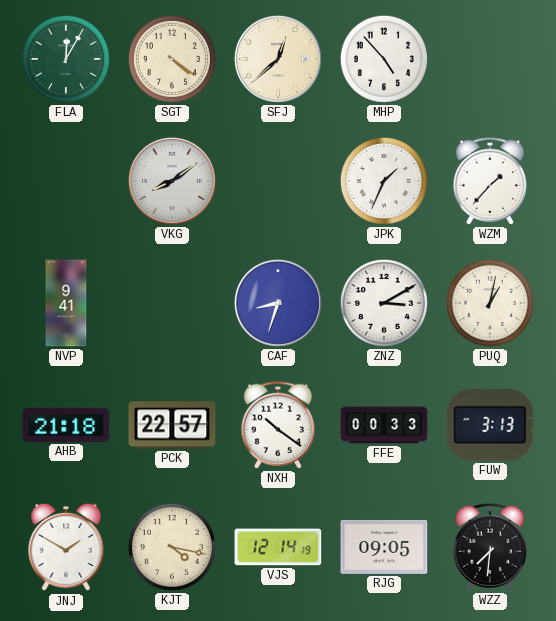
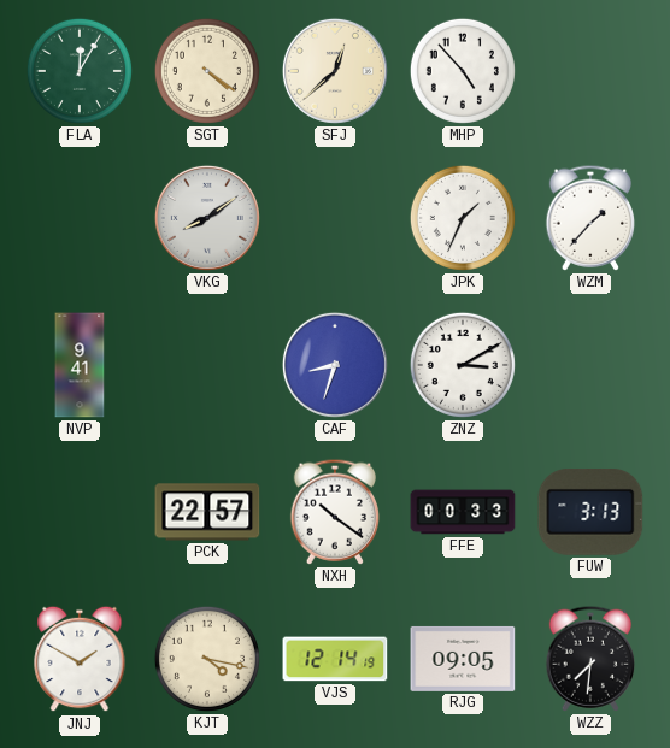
PUQ: 1:02 -> none
AHB: 21:18 -> none
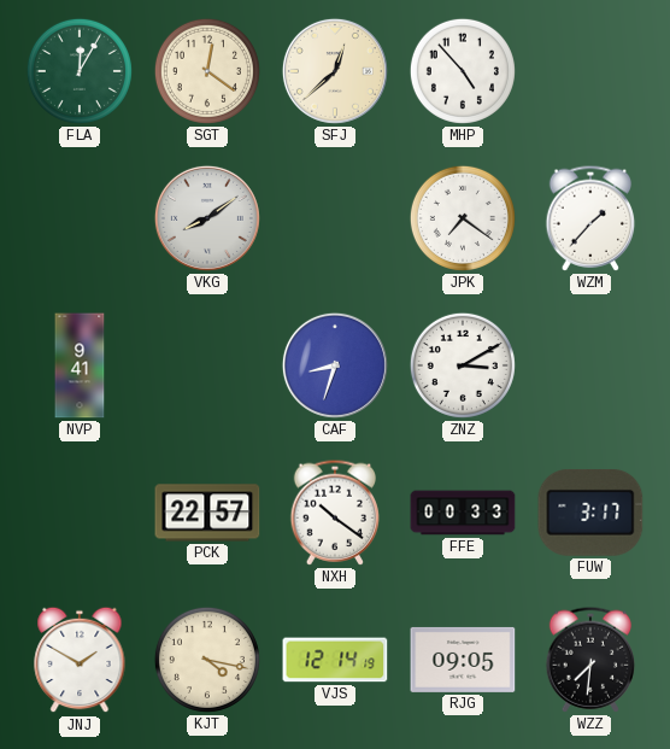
SGT: 4:21 -> 12:21
JPK: 1:34 -> 7:21
FUW: 3:13 -> 3:17
